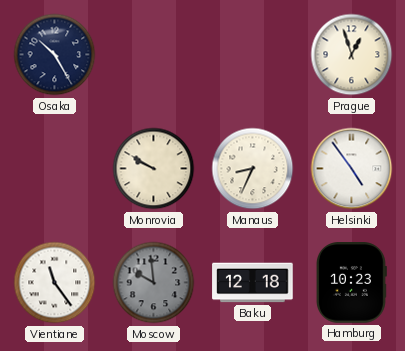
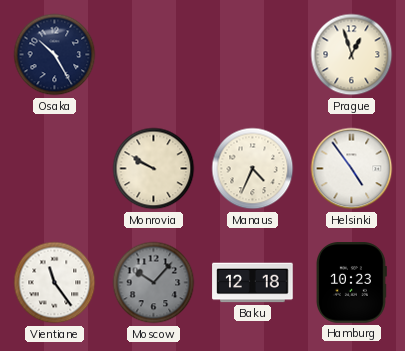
Manaus: 8:34 -> 4:34
Moscow: 9:59 -> 10:07
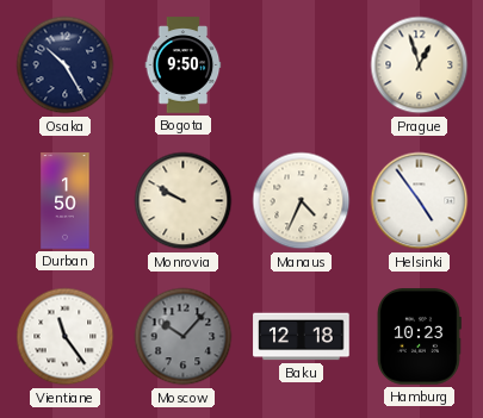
Bogota: none -> 9:50
Durban: none -> 1:50
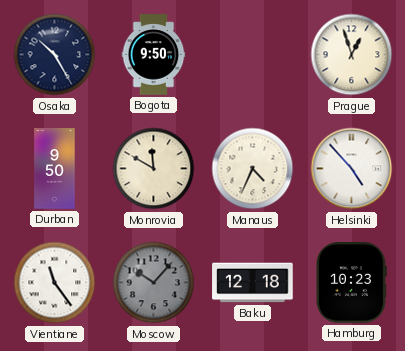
Durban: 1:50 -> 9:50
Monrovia: 9:50 -> 11:50
Helsinki: 4:54 -> 4:53
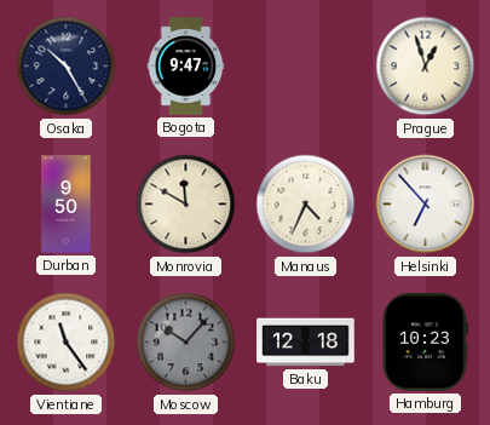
Bogota: 9:50 -> 9:47
Helsinki: 4:53 -> 6:53
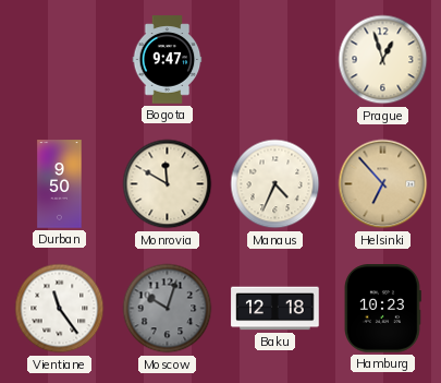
Osaka: 10:25 -> none
Helsinki dial: white -> champagne
Moscow: 10:07 -> 10:03
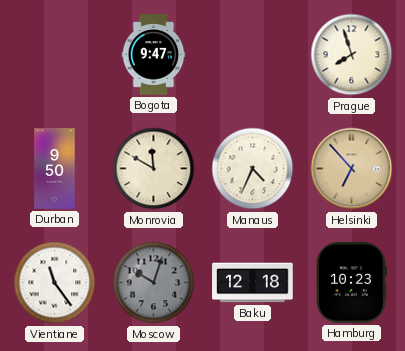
Prague: 12:57 -> 7:57
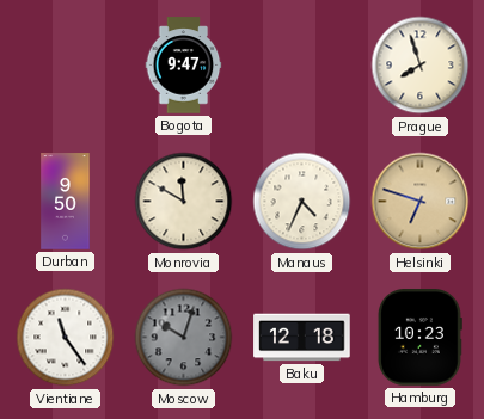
Helsinki: 6:53 -> 6:48
